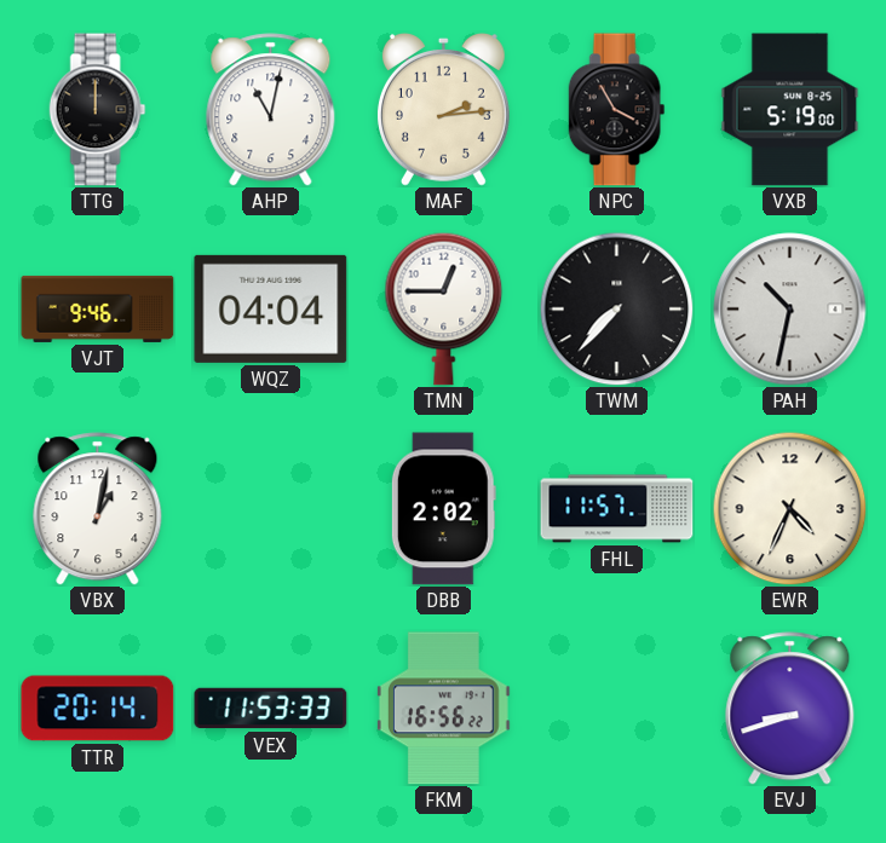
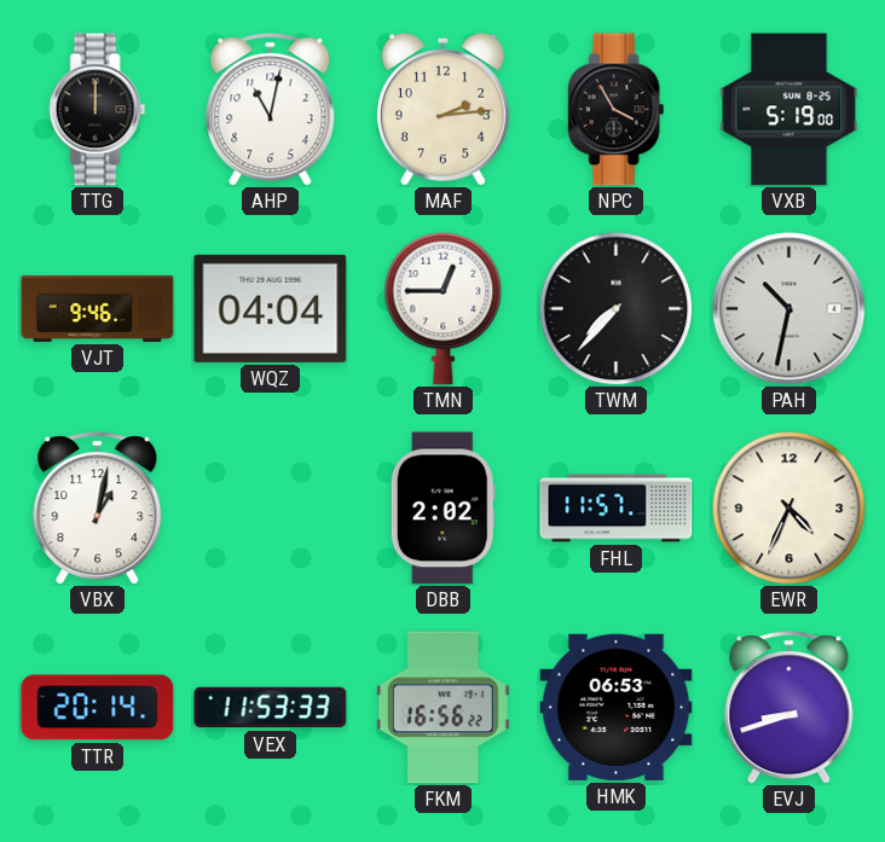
HMK: none -> 06:53
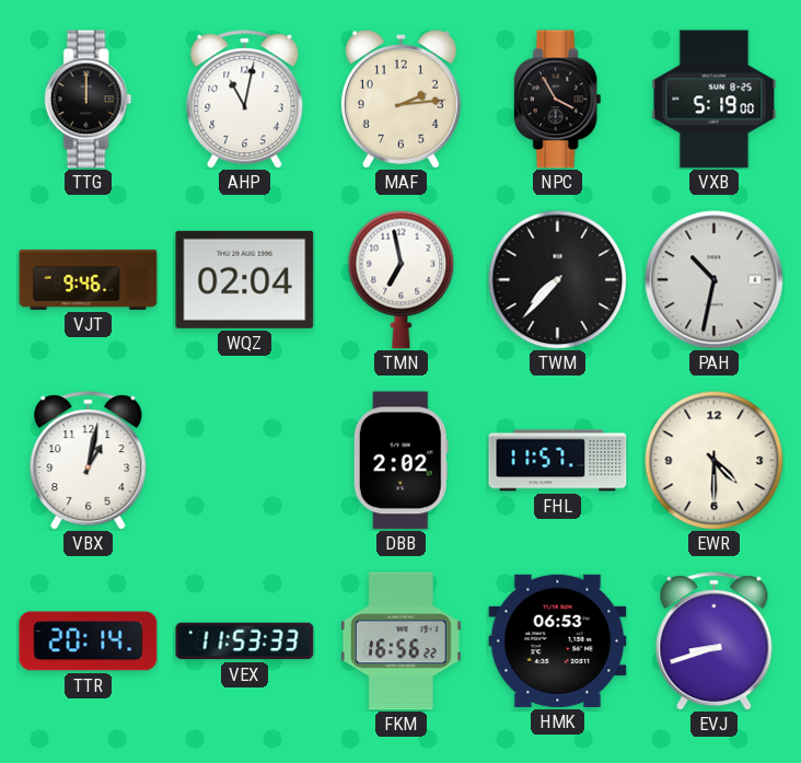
WQZ: 04:04 -> 02:04
TMN: 12:45 -> 6:58
EWR: 4:34 -> 4:30
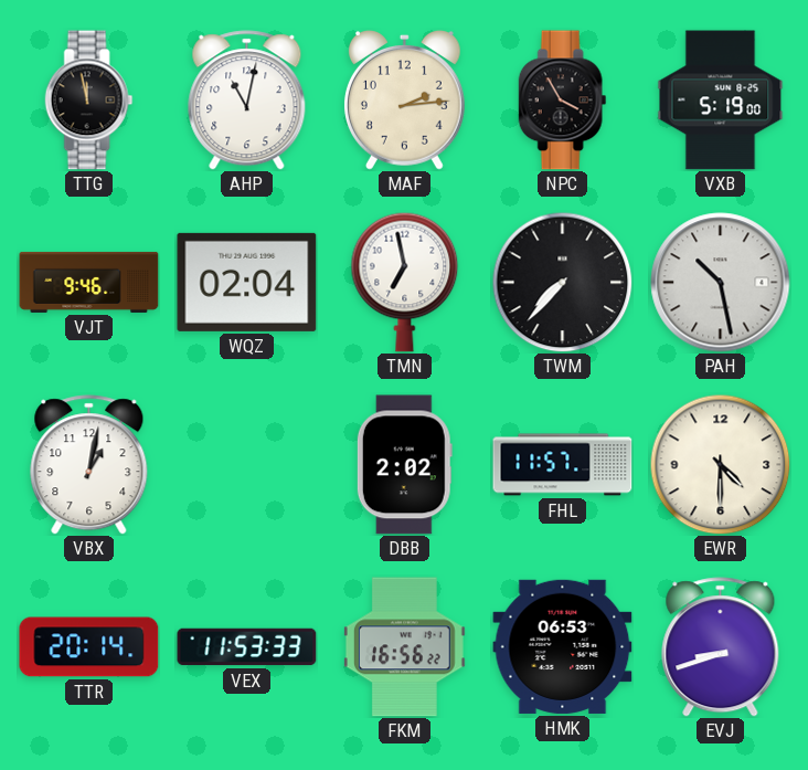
TTG: 12:00 -> 11:58
PAH: 10:32 -> 10:28
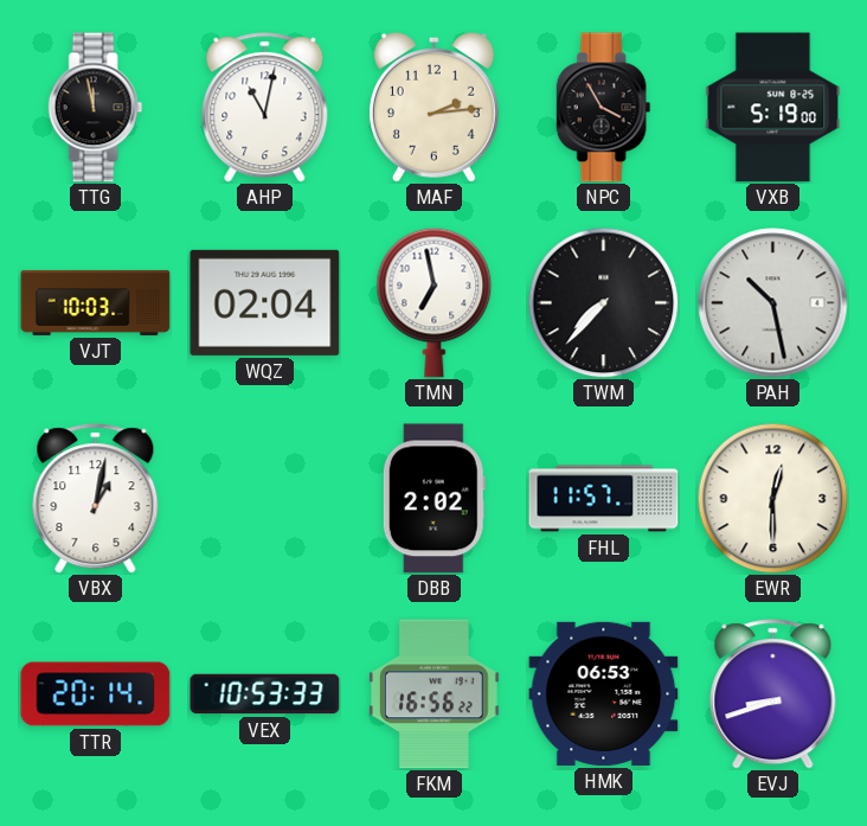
VJT: 9:46 -> 10:03
EWR: 4:30 -> 12:30
VEX: 11:53 -> 10:53
